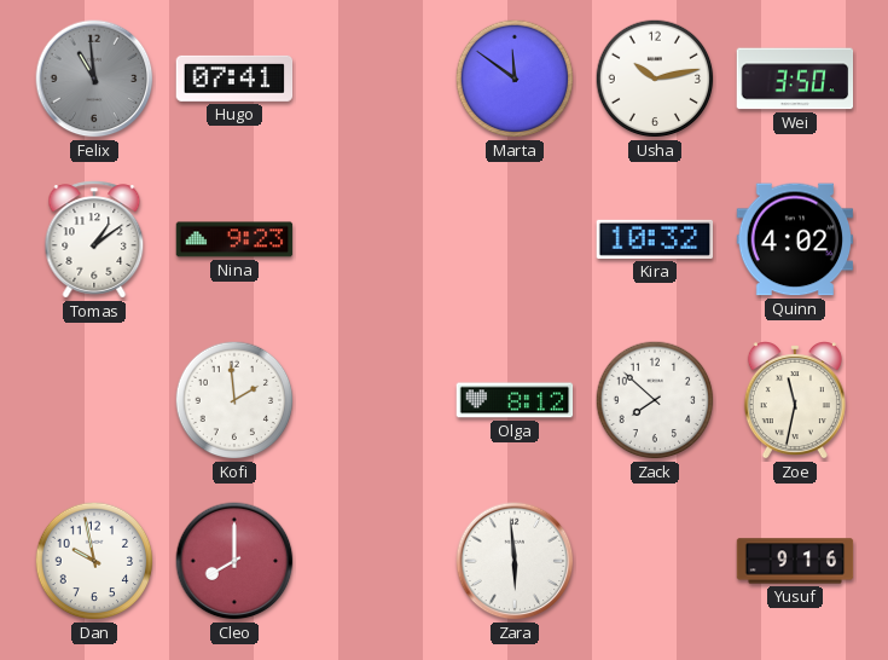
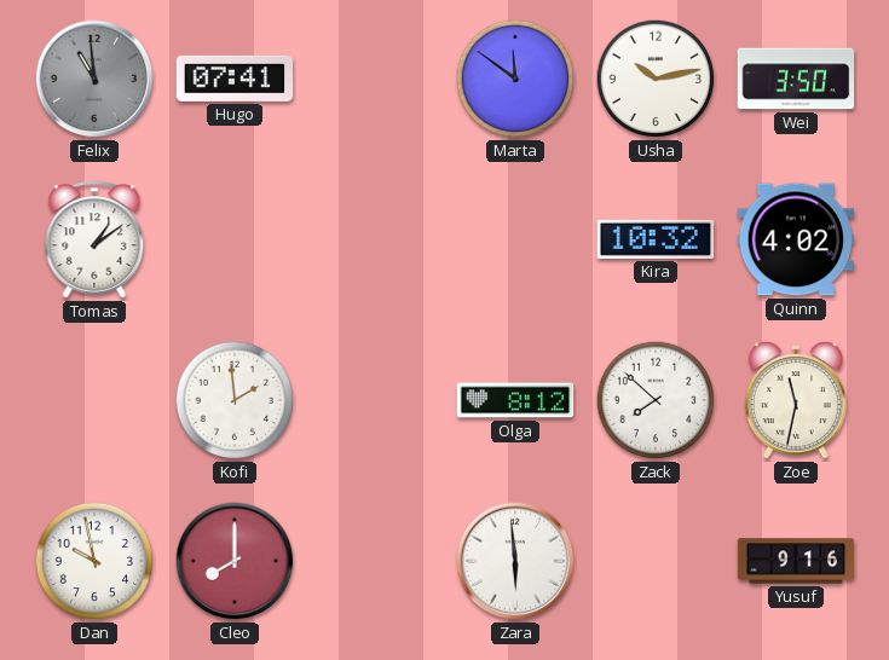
Nina: 9:23 -> none
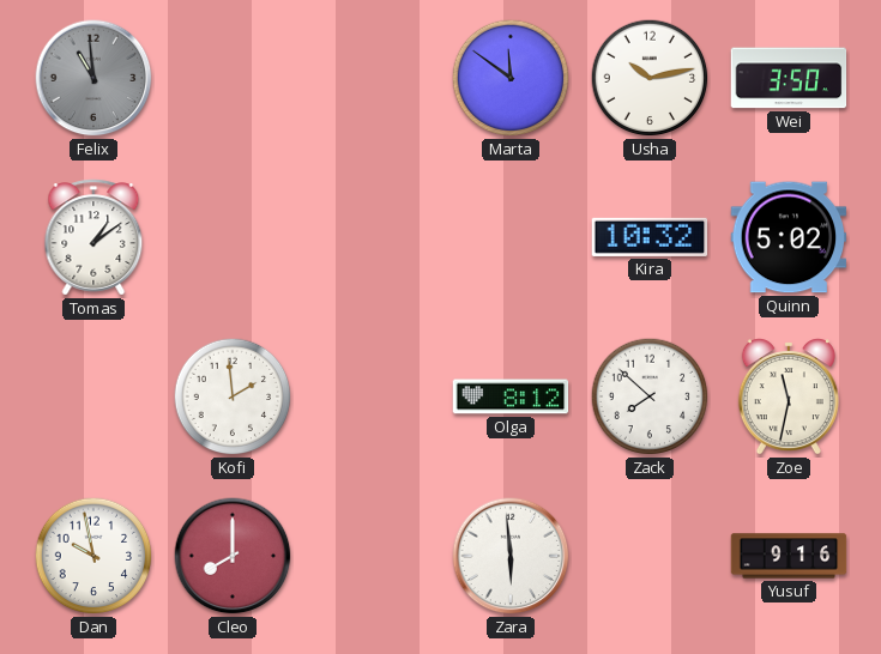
Hugo: 07:41 -> none
Quinn: 4:02 -> 5:02
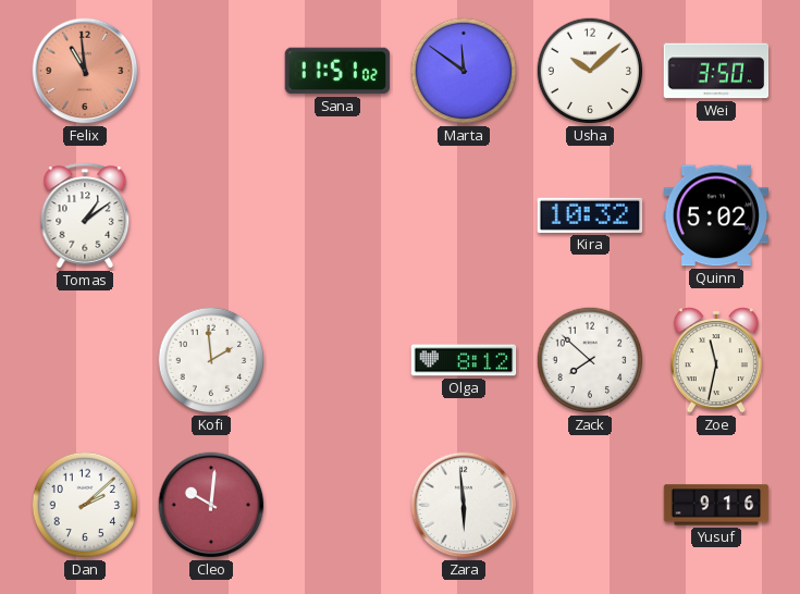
Felix dial: grey -> salmon
Sana: none -> 11:51
Usha: 10:13 -> 10:08
Dan: 9:58 -> 2:08
Cleo: 8:00 -> 10:01
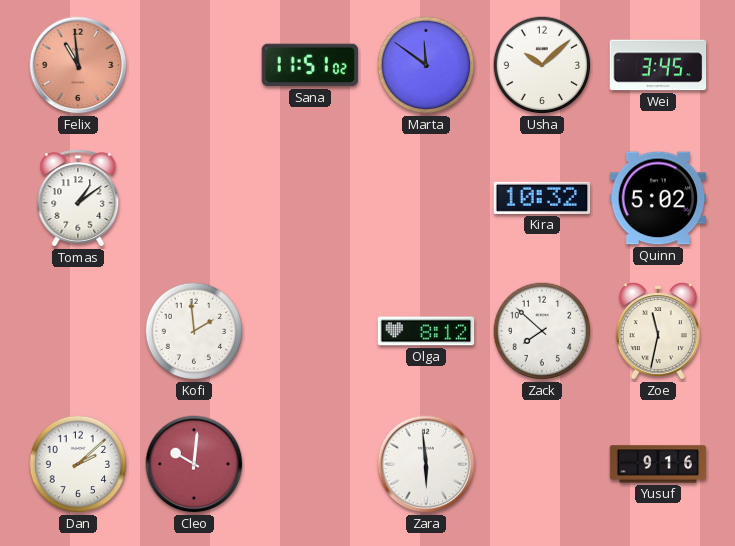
Wei: 3:50 -> 3:45
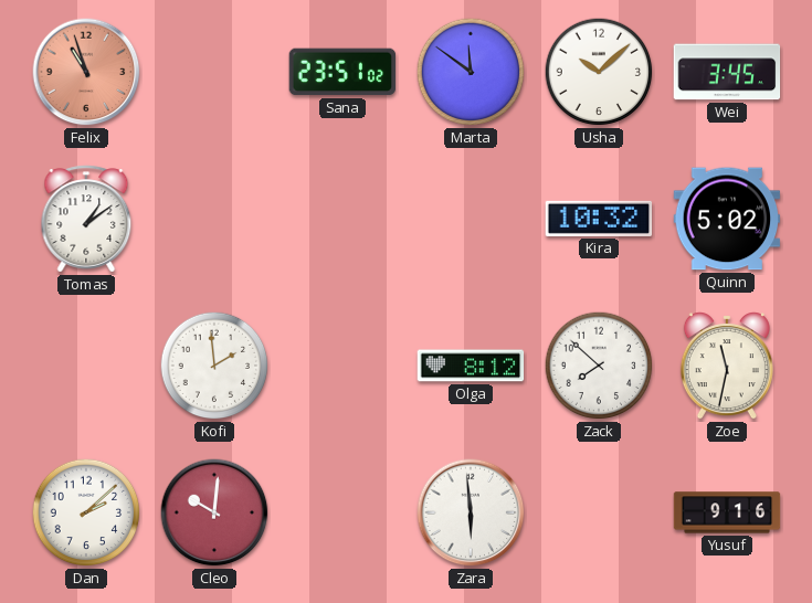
Felix: 10:59 -> 10:57
Sana: 11:51 -> 23:51
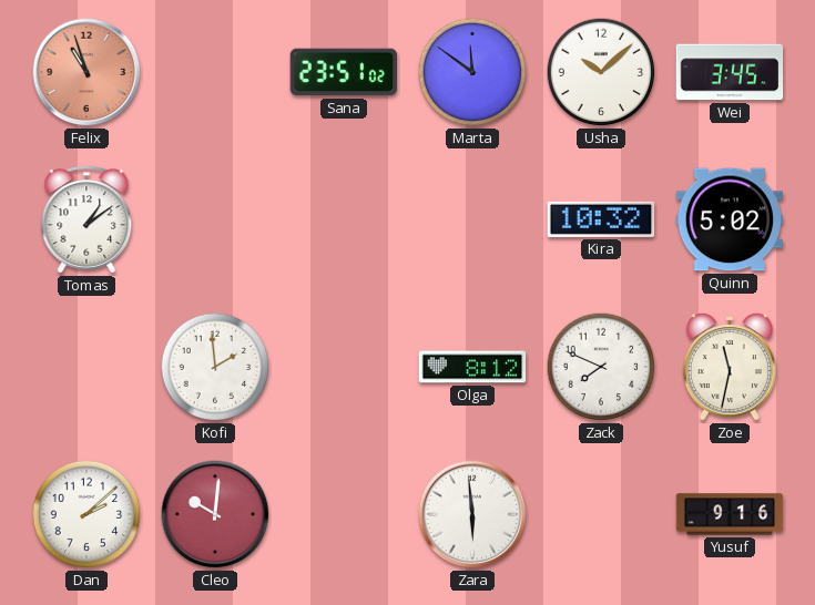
Zack: 7:52 -> 7:49
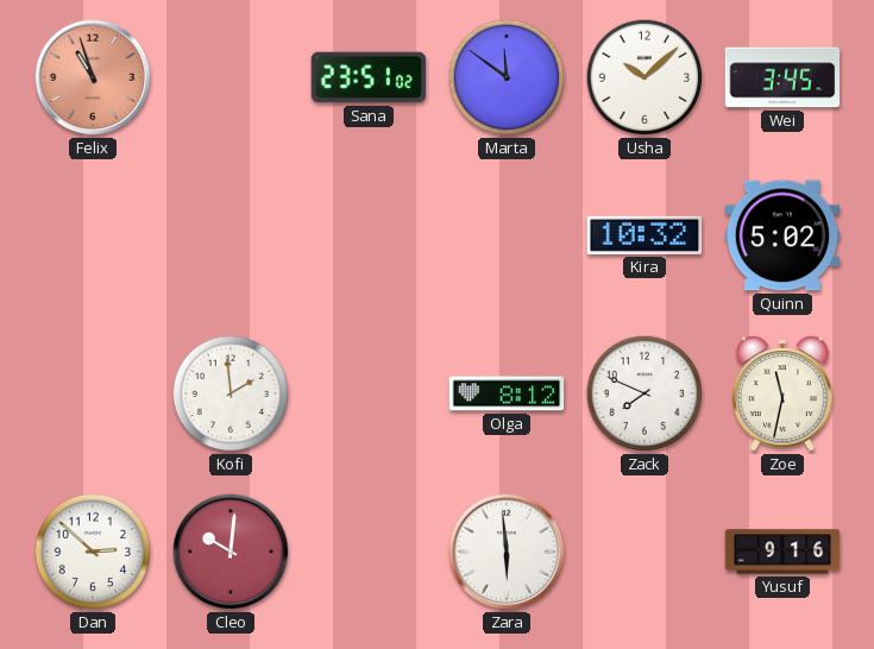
Tomas: 1:09 -> none
Dan: 2:08 -> 2:52
